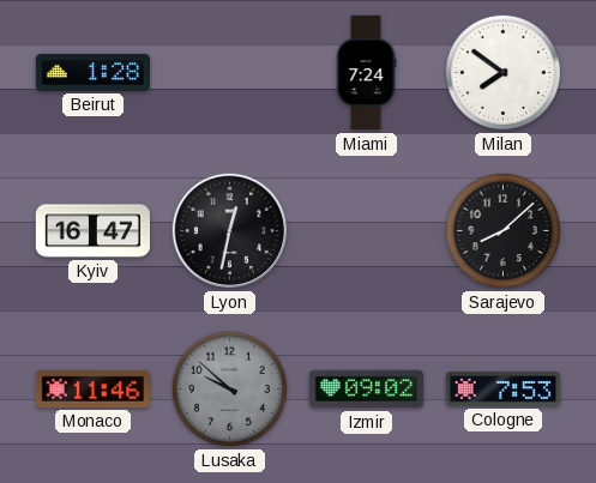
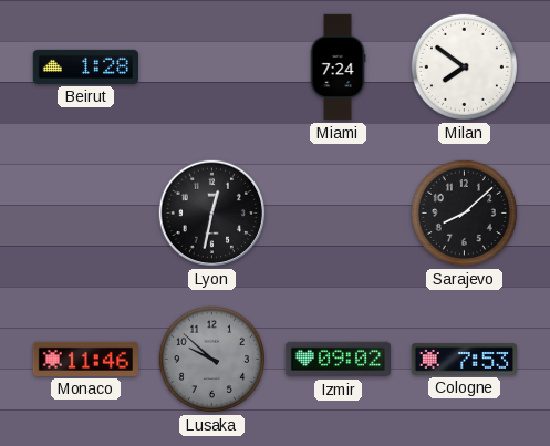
Kyiv: 16:47 -> none
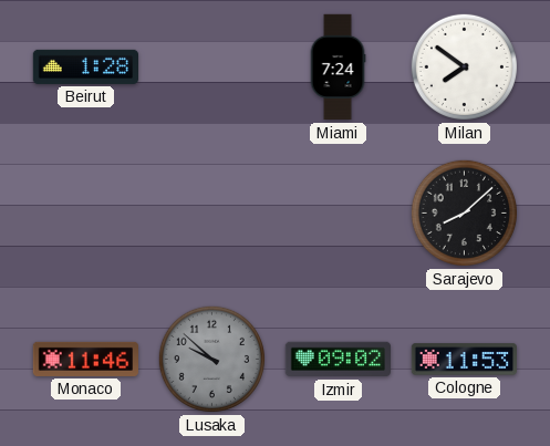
Lyon: 12:32 -> none
Cologne: 7:53 -> 11:53
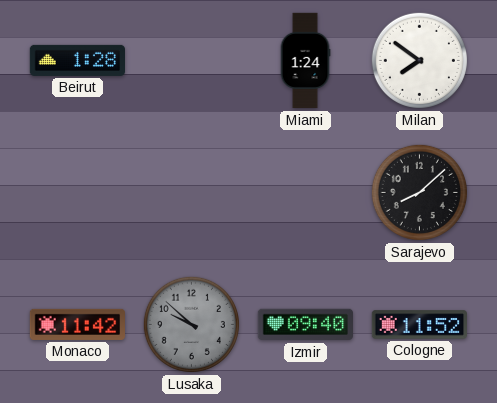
Miami: 7:24 -> 1:24
Monaco: 11:46 -> 11:42
Izmir: 09:02 -> 09:40
Cologne: 11:53 -> 11:52
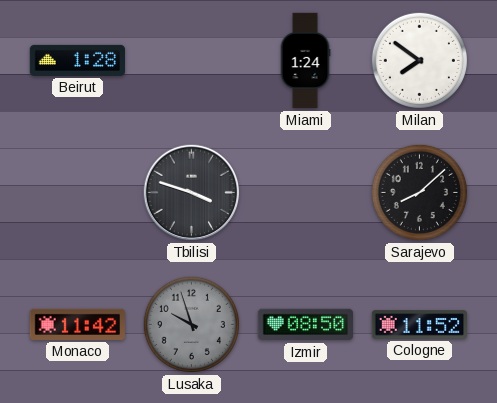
Tbilisi: none -> 3:48
Lusaka: 9:52 -> 9:57
Izmir: 09:40 -> 08:50
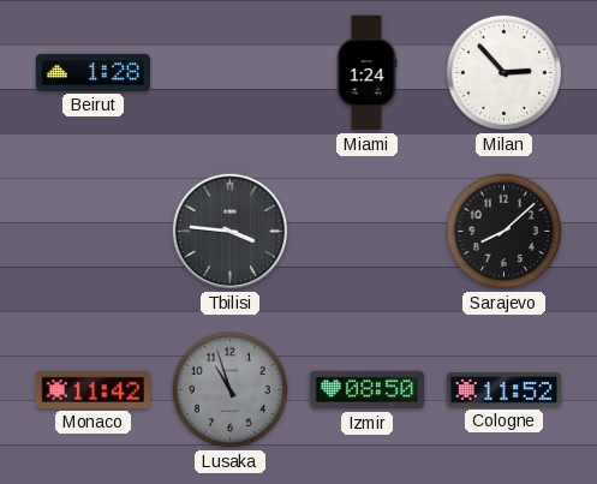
Milan: 7:51 -> 2:53
Tbilisi: 3:48 -> 3:46
Lusaka: 9:57 -> 10:57
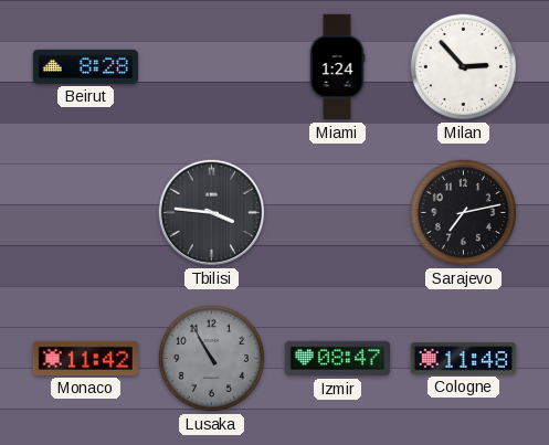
Beirut: 1:28 -> 8:28
Sarajevo: 8:08 -> 7:13
Lusaka: 10:57 -> 10:55
Izmir: 08:50 -> 08:47
Cologne: 11:52 -> 11:48
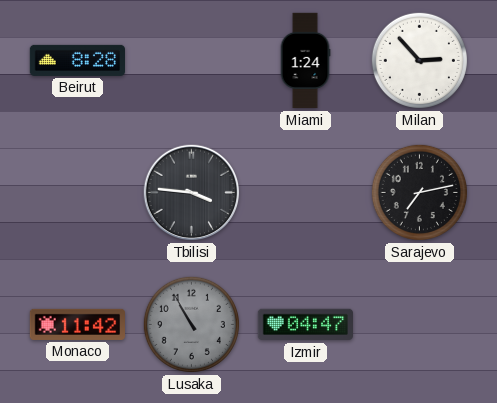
Izmir: 08:47 -> 04:47
Cologne: 11:48 -> none
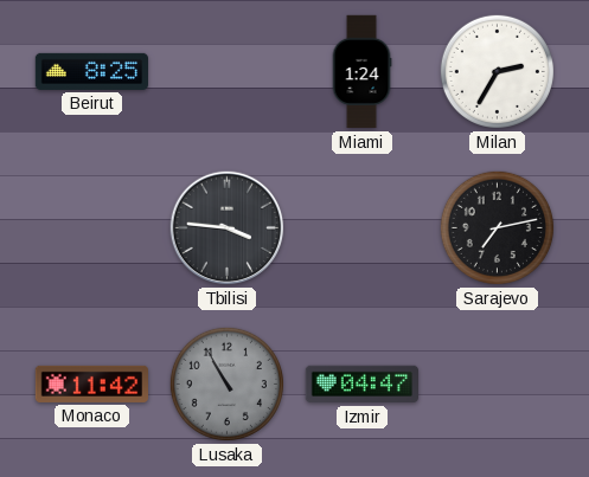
Beirut: 8:28 -> 8:25
Milan: 2:53 -> 2:35
